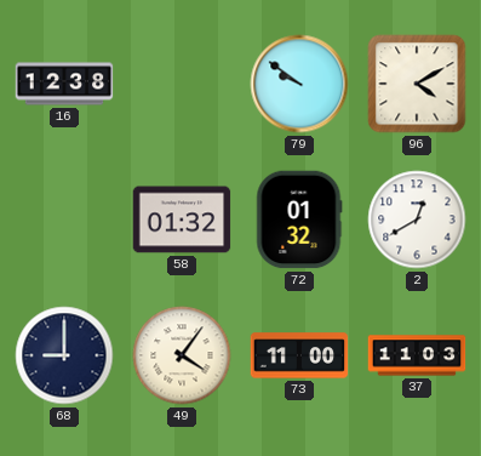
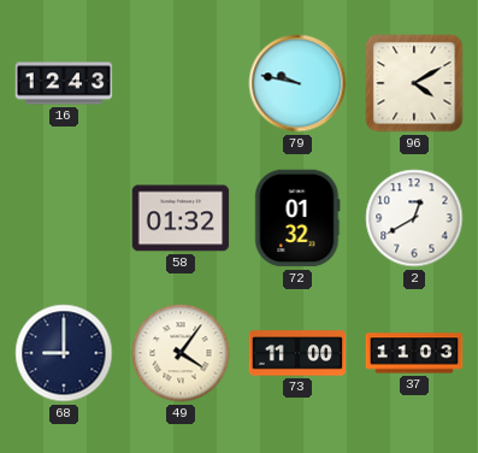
16: 12:38 -> 12:43
79: 9:51 -> 9:47
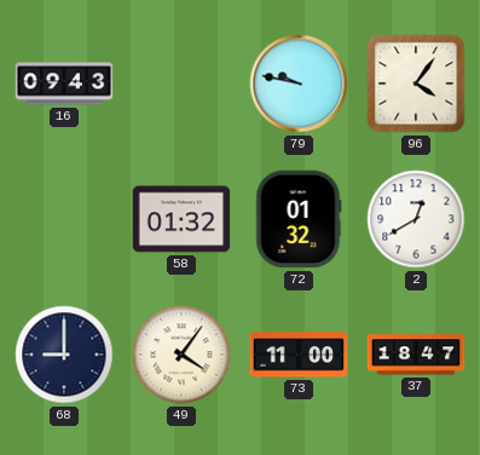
16: 12:43 -> 09:43
96: 4:10 -> 4:06
37: 11:03 -> 18:47
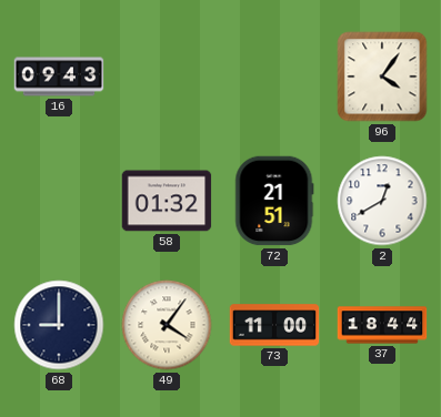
79: 9:47 -> none
72: 01:32 -> 21:51
37: 18:47 -> 18:44
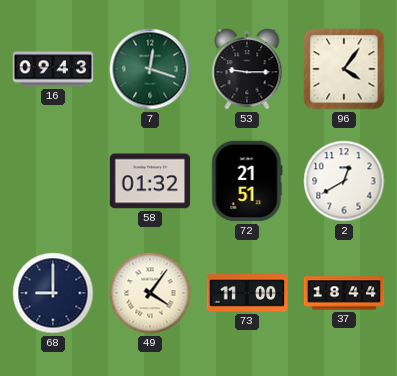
7: none -> 12:18
53: none -> 9:15
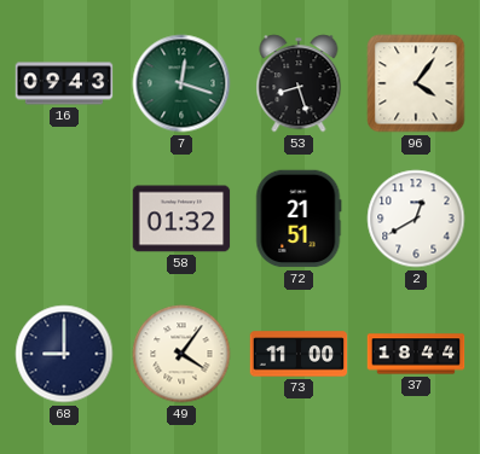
53: 9:15 -> 8:27
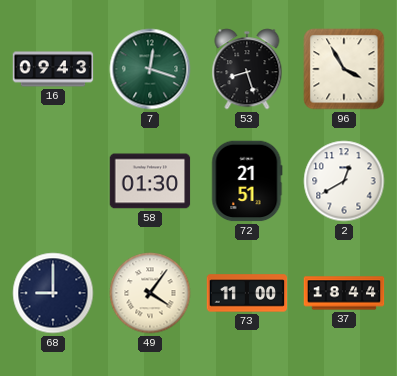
96: 4:06 -> 3:55
58: 01:32 -> 01:30
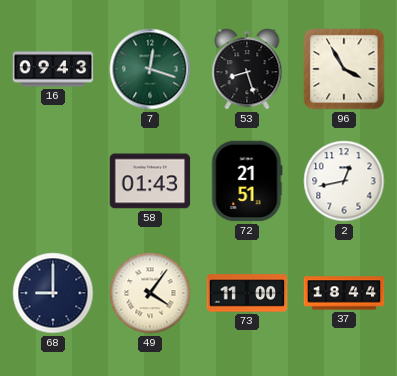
58: 01:30 -> 01:43
2: 12:40 -> 12:43
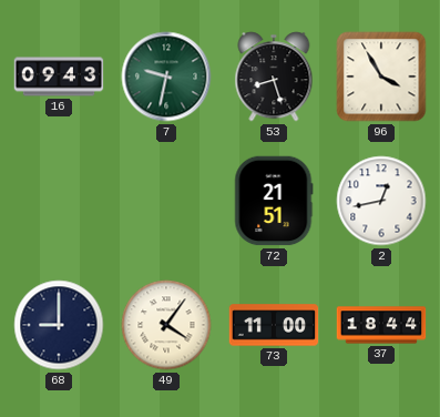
7: 12:18 -> 9:32
58: 01:43 -> none
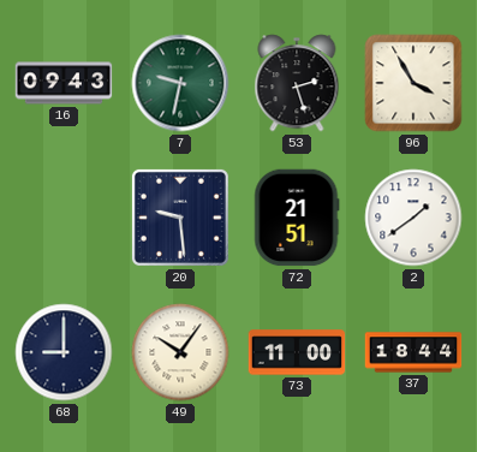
53: 8:27 -> 2:27
20: none -> 9:29
2: 12:43 -> 1:39
49: 4:06 -> 10:06
